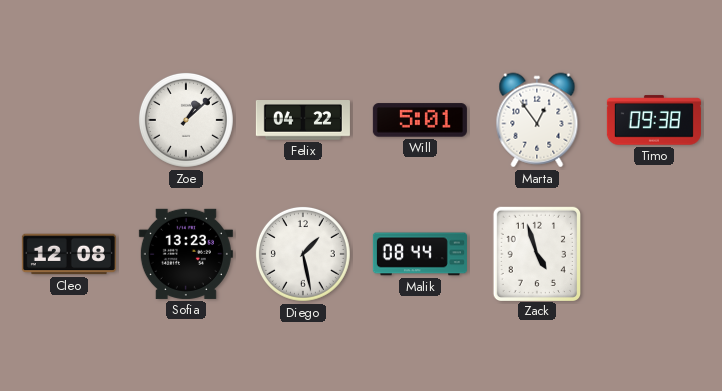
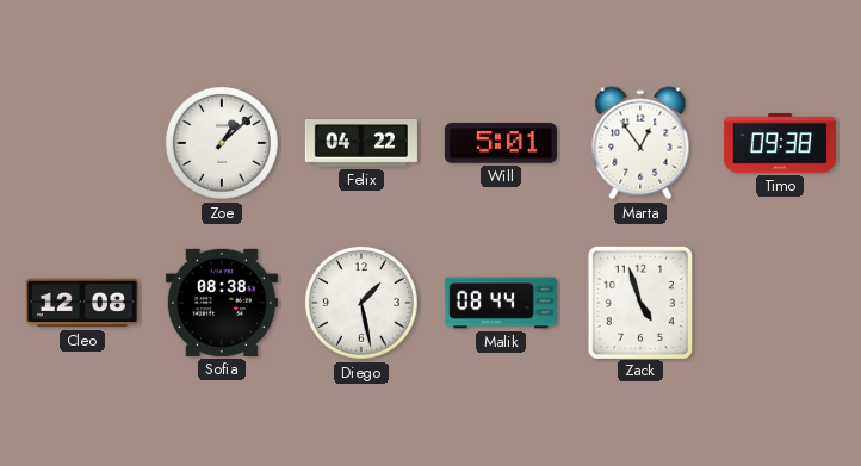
Sofia: 13:23 -> 08:38
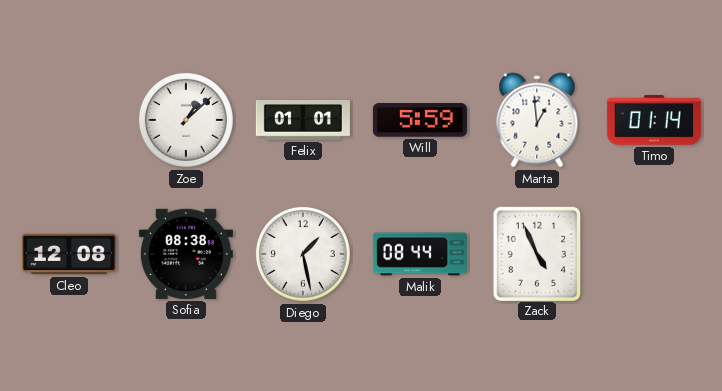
Felix: 04:22 -> 01:01
Will: 5:01 -> 5:59
Marta: 12:54 -> 12:59
Timo: 09:38 -> 01:14
Zack: 4:57 -> 4:56
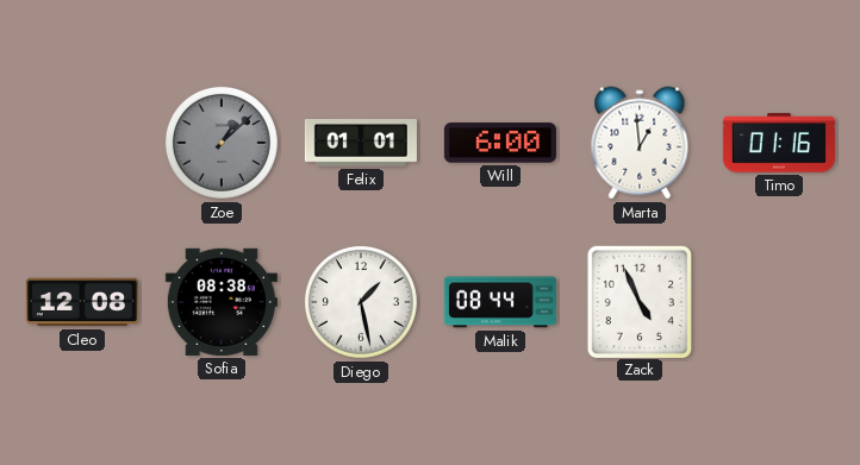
Zoe dial: white -> grey
Will: 5:59 -> 6:00
Timo: 01:14 -> 01:16
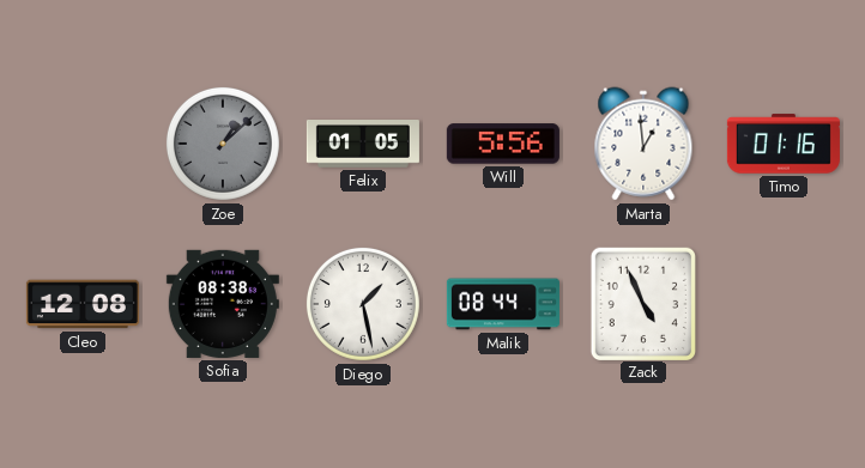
Felix: 01:01 -> 01:05
Will: 6:00 -> 5:56
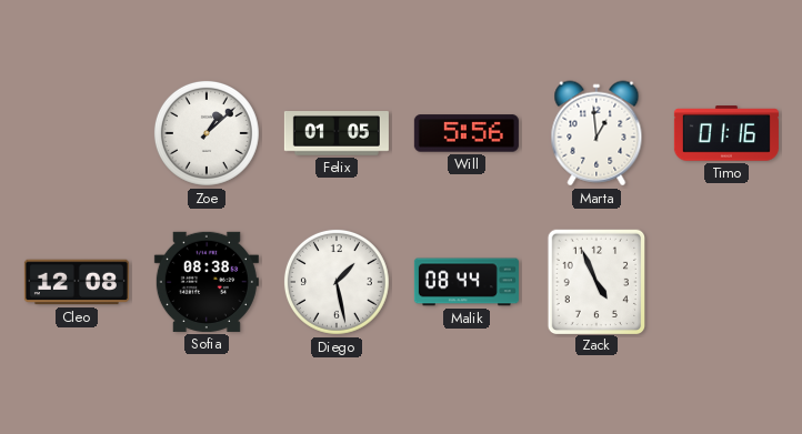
Zoe dial: grey -> white
